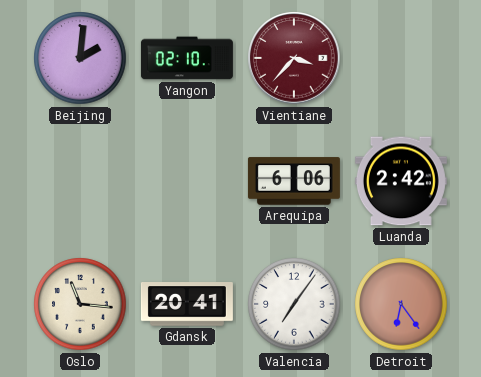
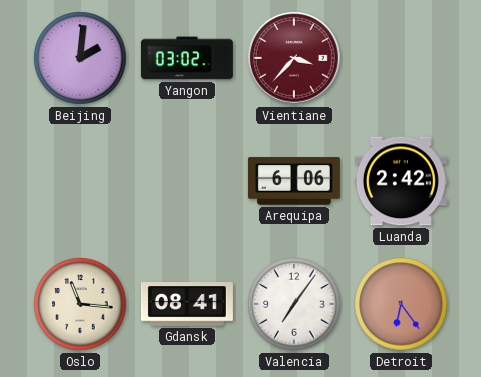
Yangon: 02:10 -> 03:02
Gdansk: 20:41 -> 08:41
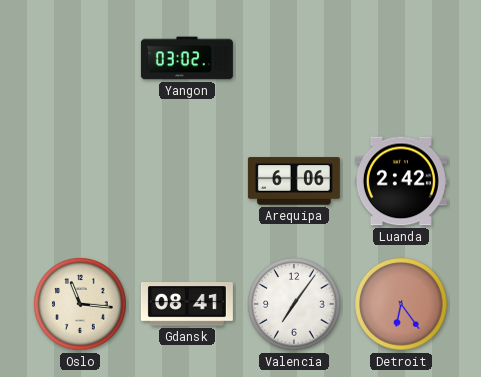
Beijing: 2:01 -> none
Vientiane: 3:37 -> none
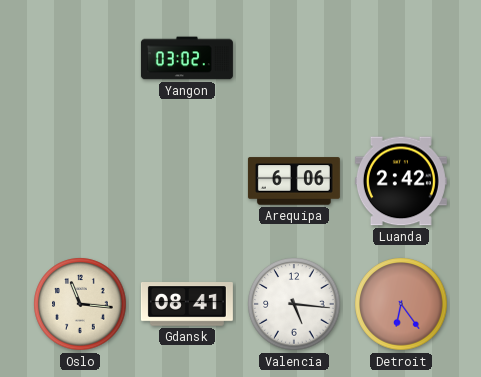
Valencia: 7:06 -> 5:16
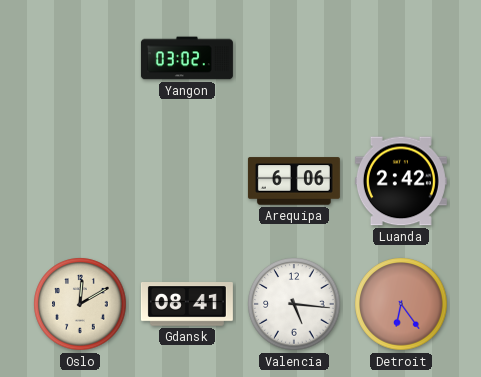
Oslo: 11:16 -> 12:10
